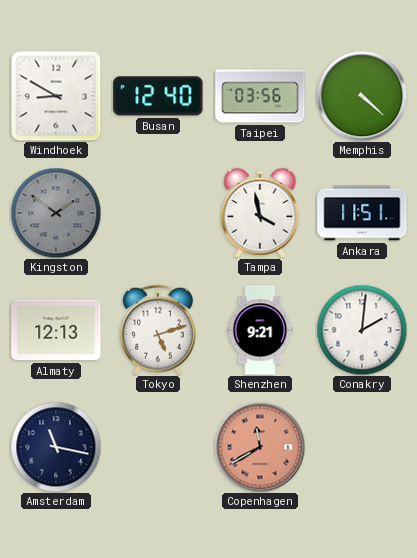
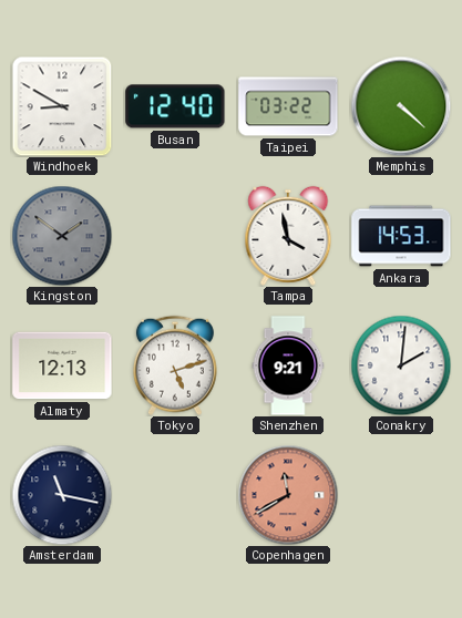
Taipei: 03:56 -> 03:22
Ankara: 11:51 -> 14:53
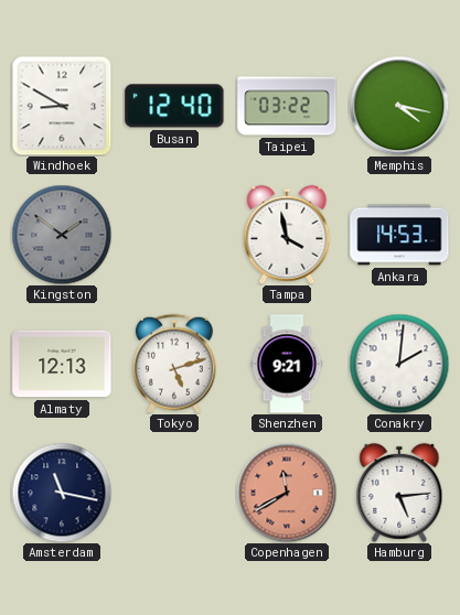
Memphis: 4:22 -> 4:17
Hamburg: none -> 5:14
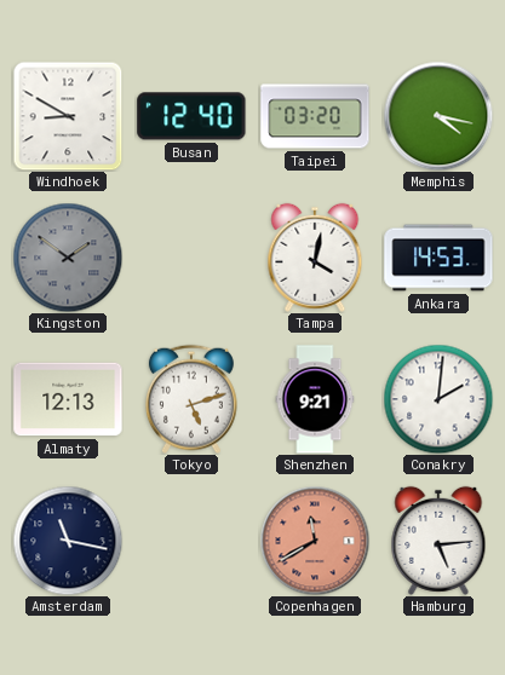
Taipei: 03:22 -> 03:20
Tampa: 3:58 -> 4:02
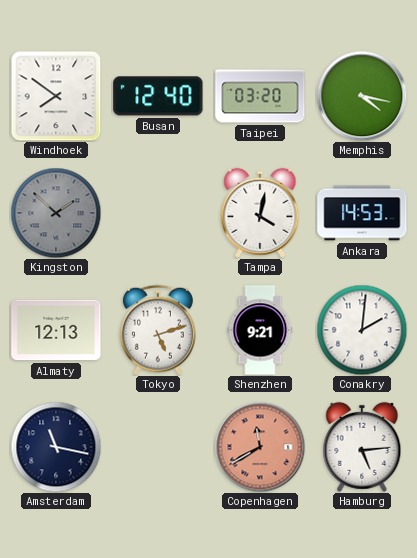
Windhoek: 8:50 -> 7:51
Kingston: 1:51 -> 1:52
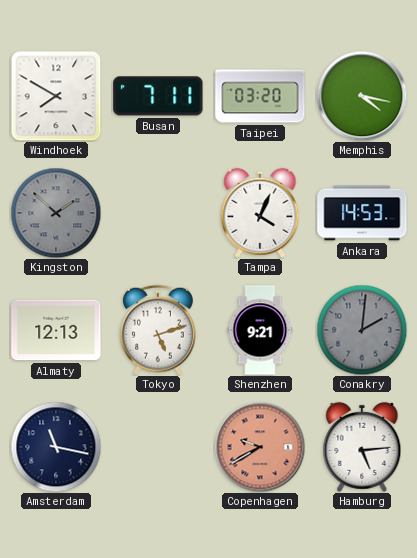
Windhoek: 7:51 -> 7:50
Busan: 12:40 -> 7:11
Tampa: 4:02 -> 4:04
Conakry dial: white -> grey
Copenhagen: 11:40 -> 9:40
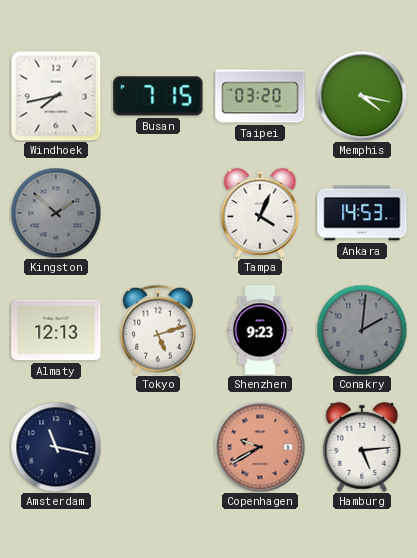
Windhoek: 7:50 -> 7:43
Busan: 7:11 -> 7:15
Shenzhen: 9:21 -> 9:23
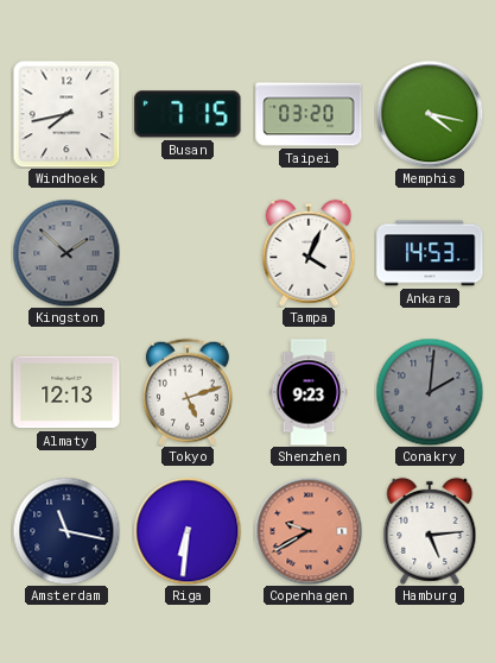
Riga: none -> 6:31
